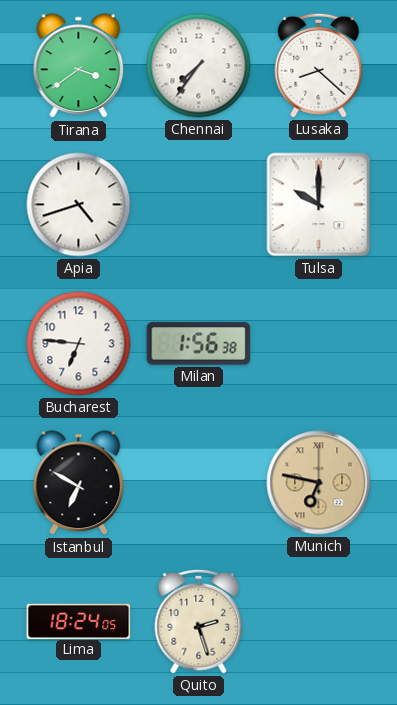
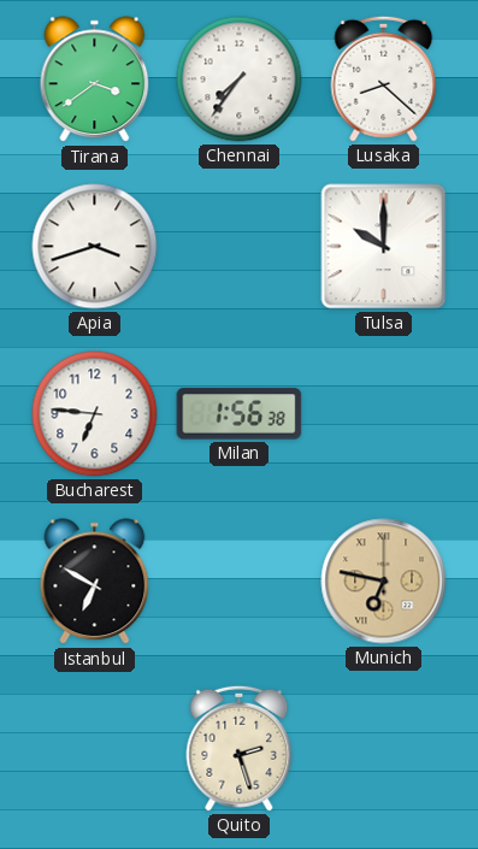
Apia: 4:42 -> 3:42
Lima: 18:24 -> none
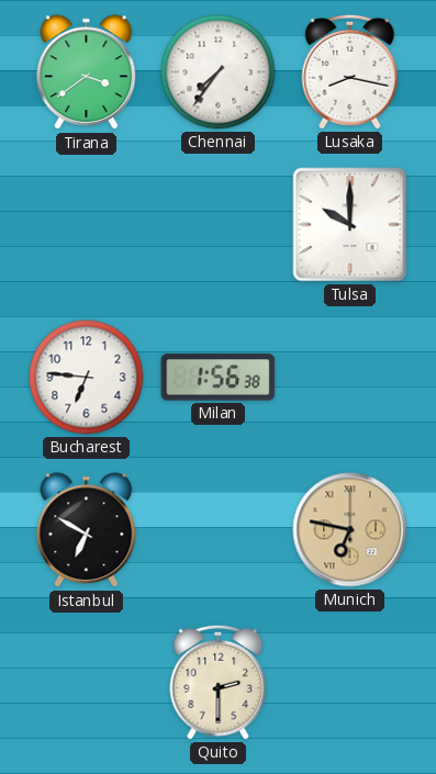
Lusaka: 8:22 -> 8:17
Apia: 3:42 -> none
Quito: 2:27 -> 2:30
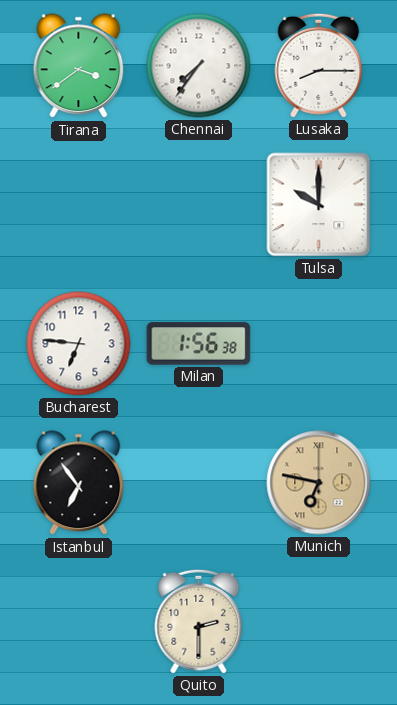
Lusaka: 8:17 -> 8:15
Istanbul: 6:50 -> 6:54
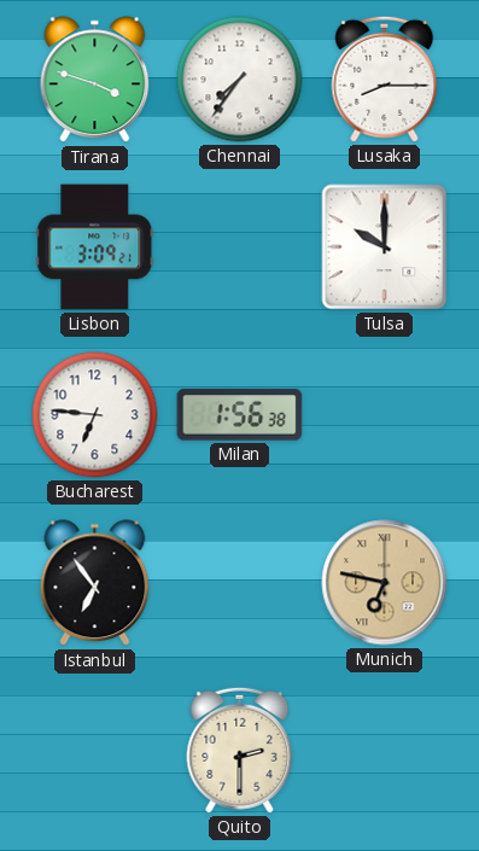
Tirana: 3:39 -> 3:48
Lisbon: none -> 3:09
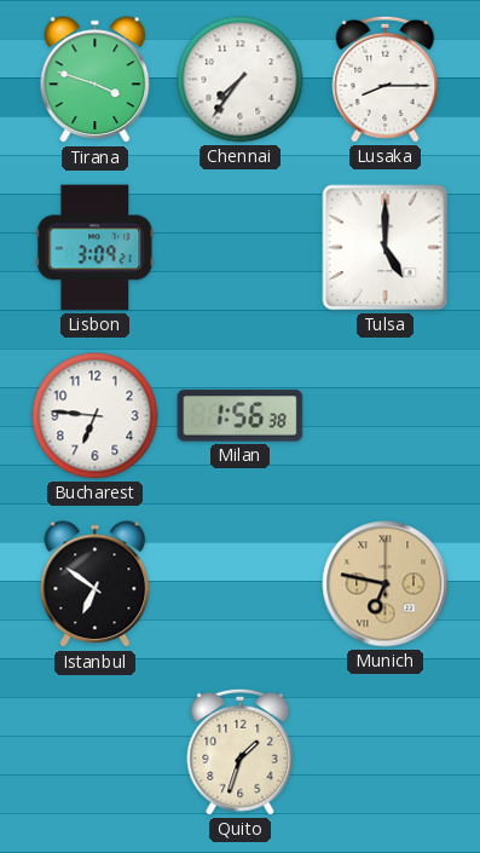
Tulsa: 10:00 -> 5:00
Istanbul: 6:54 -> 6:51
Quito: 2:30 -> 1:33
